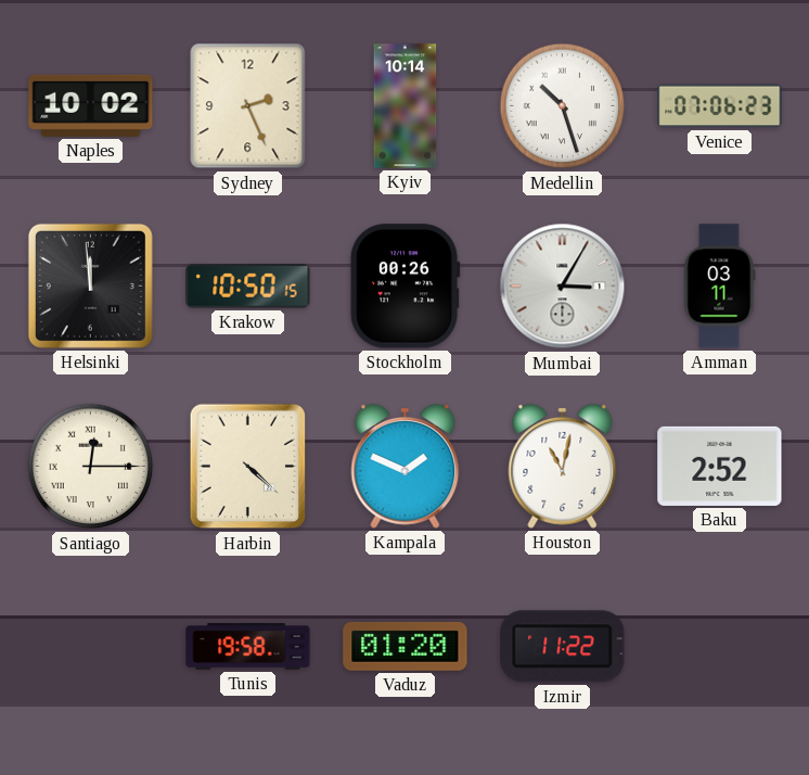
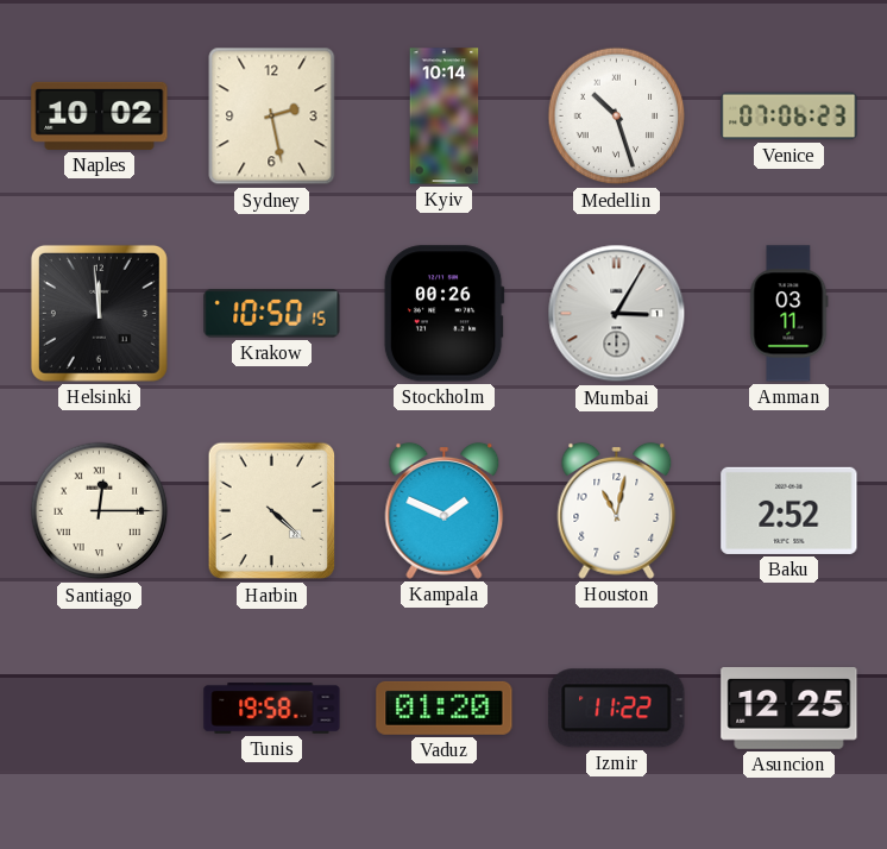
Sydney: 2:26 -> 2:28
Asuncion: none -> 12:25
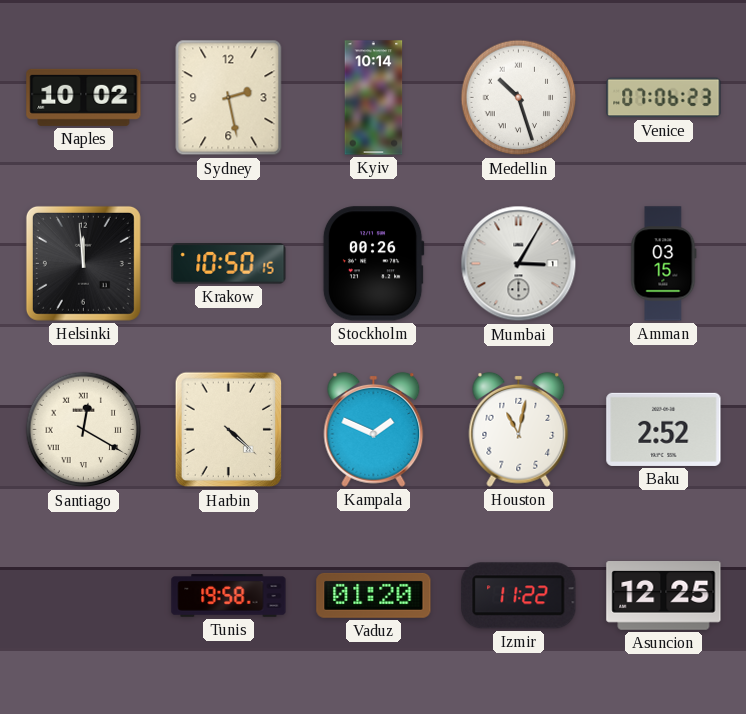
Amman: 03:11 -> 03:15
Santiago: 12:15 -> 12:20
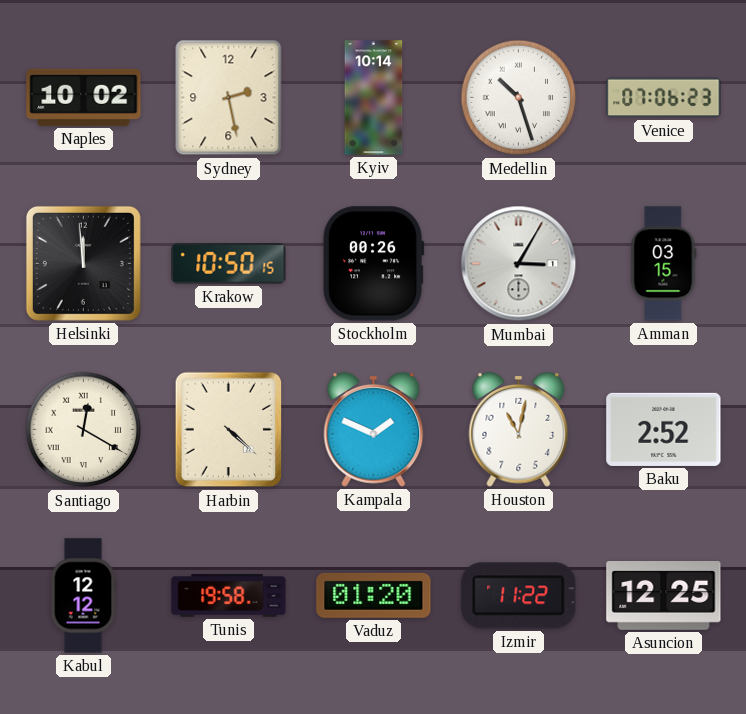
Kabul: none -> 12:12
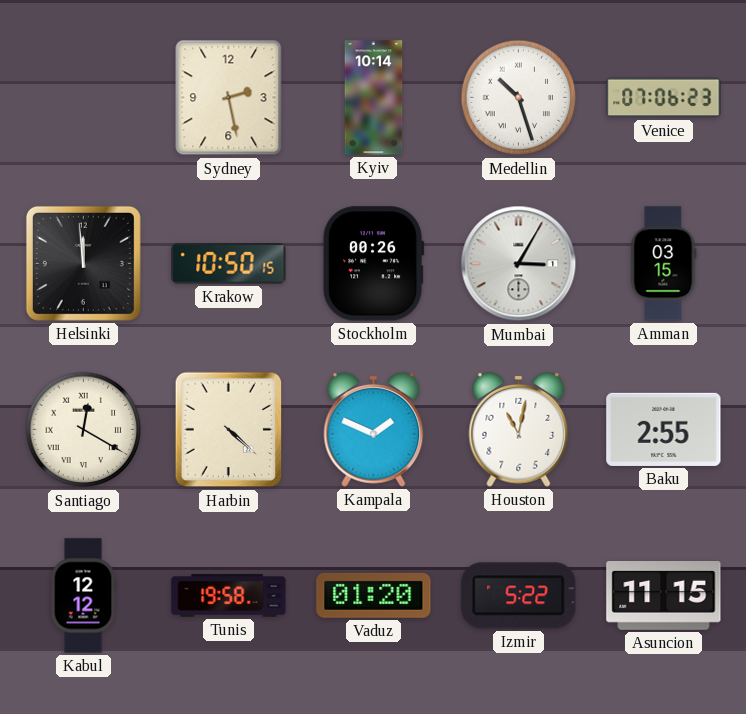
Naples: 10:02 -> none
Baku: 2:52 -> 2:55
Izmir: 11:22 -> 5:22
Asuncion: 12:25 -> 11:15
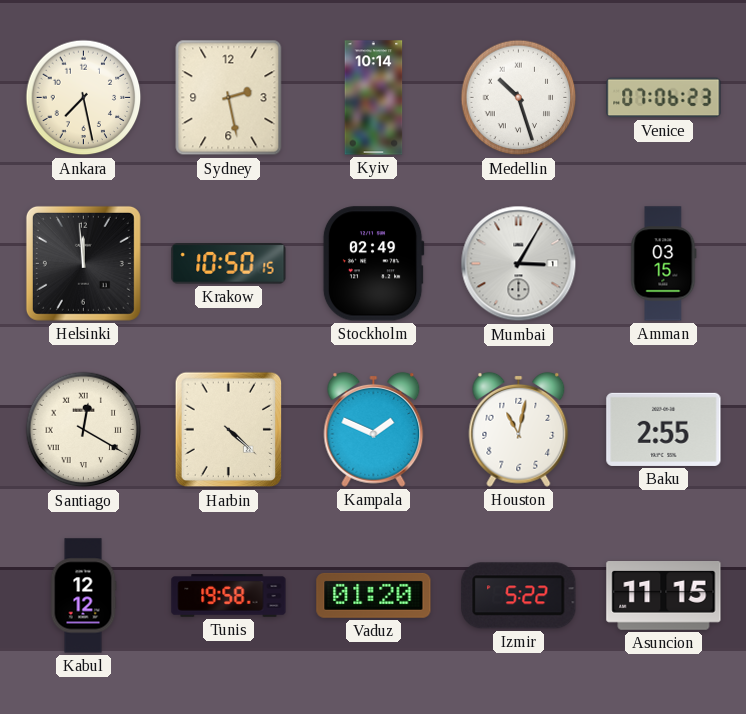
Ankara: none -> 7:28
Stockholm: 00:26 -> 02:49
